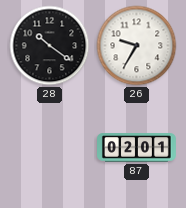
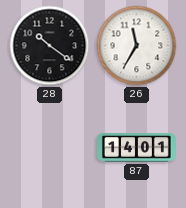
26: 9:35 -> 11:35
87: 02:01 -> 14:01
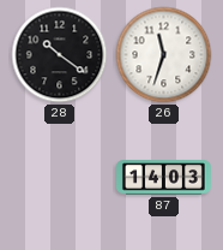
26: 11:35 -> 11:33
87: 14:01 -> 14:03
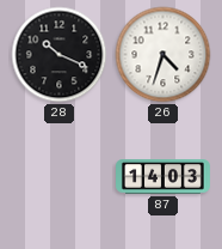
28: 10:21 -> 10:19
26: 11:33 -> 4:33
